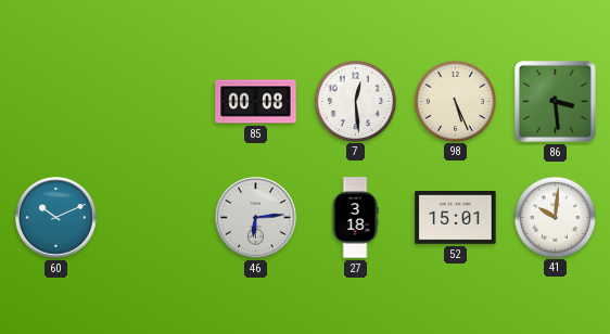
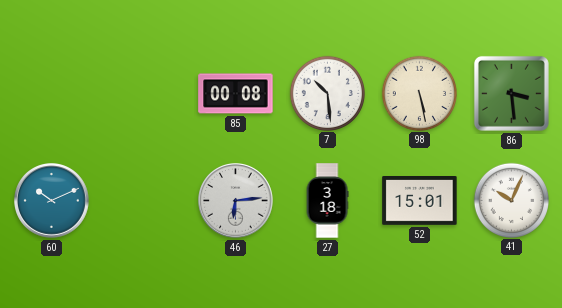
7: 12:29 -> 10:29
98: 5:26 -> 5:28
41: 10:01 -> 10:04
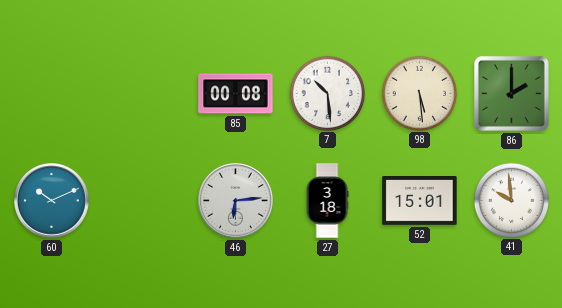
98: 5:28 -> 5:29
86: 3:29 -> 2:00
41: 10:04 -> 9:59
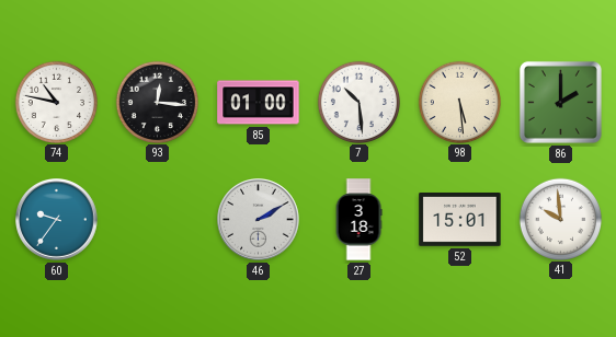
74: none -> 10:47
93: none -> 12:16
85: 00:08 -> 01:00
60: 10:11 -> 9:36
46: 6:14 -> 2:10
